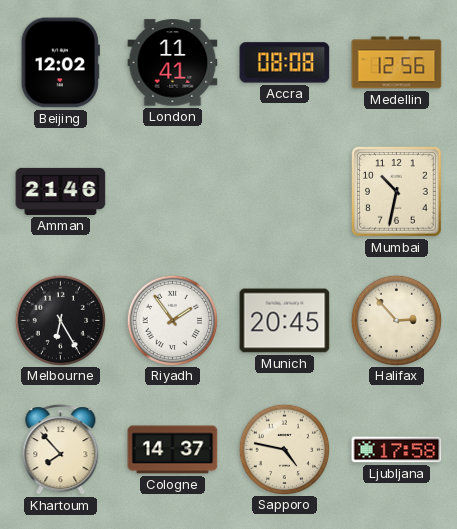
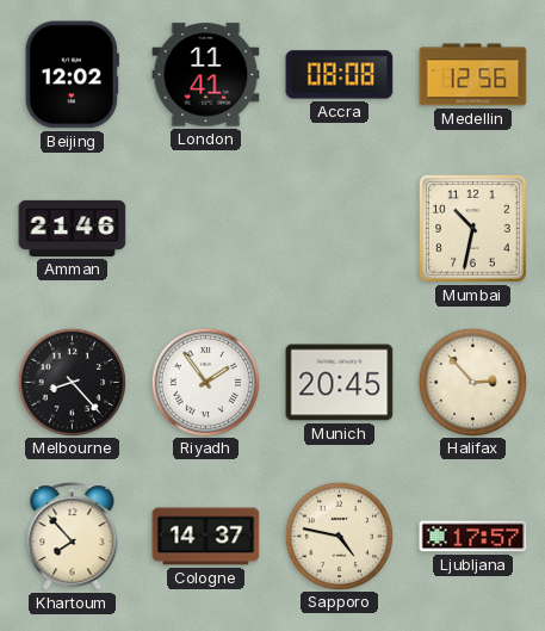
Melbourne: 6:25 -> 8:23
Ljubljana: 17:58 -> 17:57
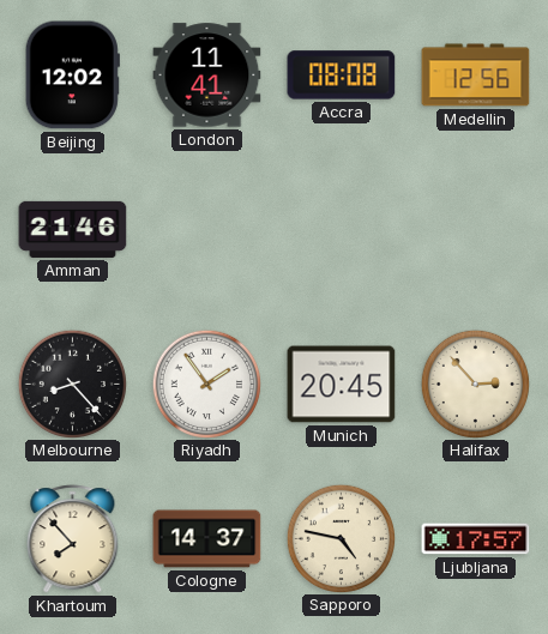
Mumbai: 10:32 -> none
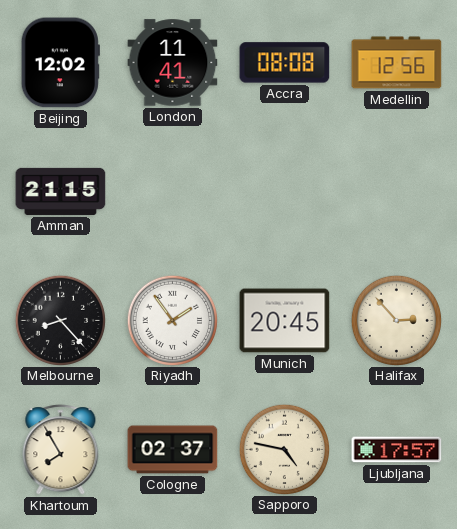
Amman: 21:46 -> 21:15
Khartoum: 7:53 -> 7:55
Cologne: 14:37 -> 02:37
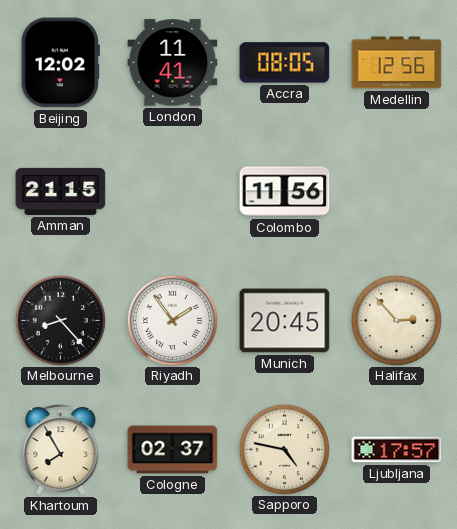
Accra: 08:08 -> 08:05
Colombo: none -> 11:56
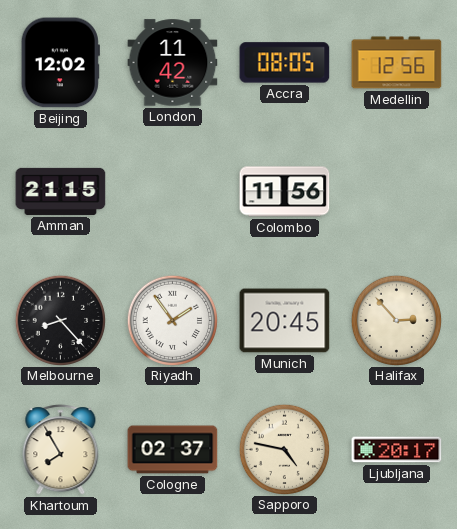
London: 11:41 -> 11:42
Ljubljana: 17:57 -> 20:17
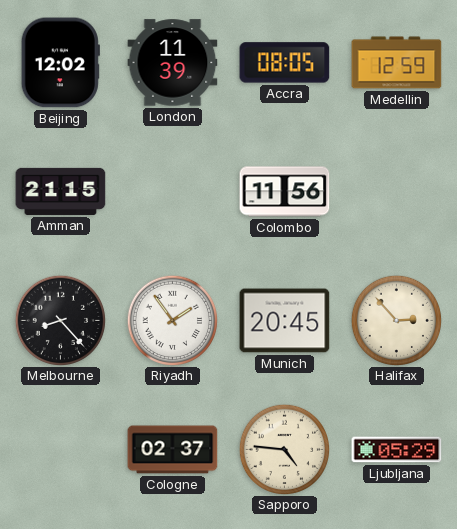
London: 11:42 -> 11:39
Medellin: 12:56 -> 12:59
Khartoum: 7:55 -> none
Sapporo: 4:47 -> 4:46
Ljubljana: 20:17 -> 05:29
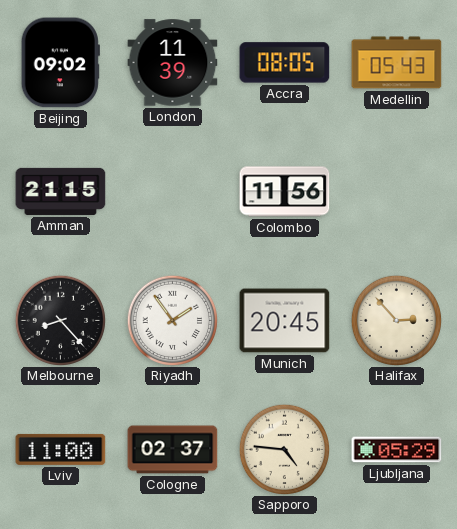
Beijing: 12:02 -> 09:02
Medellin: 12:59 -> 05:43
Lviv: none -> 11:00
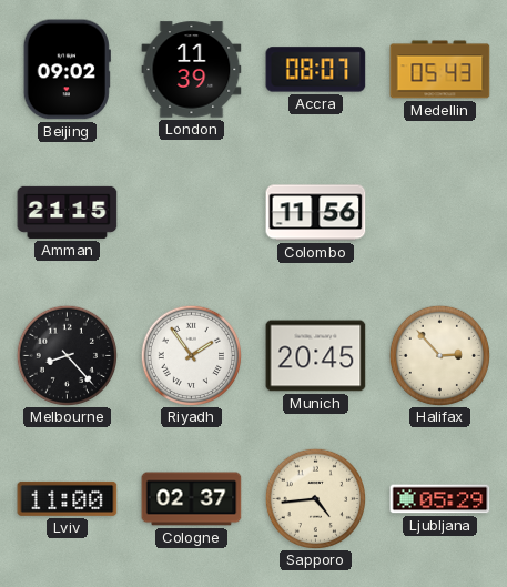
Accra: 08:05 -> 08:07
Sapporo: 4:46 -> 4:44
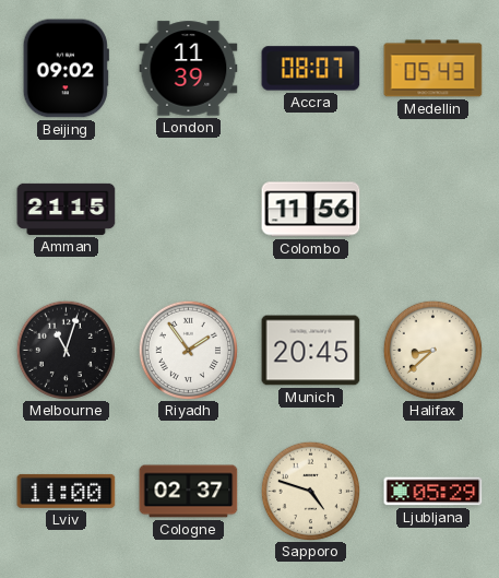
Melbourne: 8:23 -> 11:03
Halifax: 2:53 -> 8:38
Sapporo: 4:44 -> 4:48
